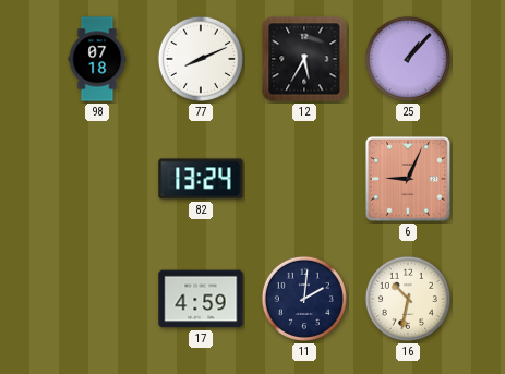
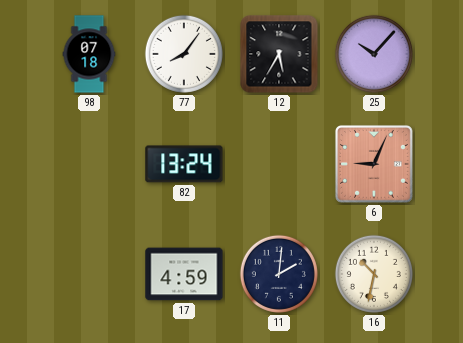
77: 8:11 -> 8:06
25: 1:07 -> 10:07
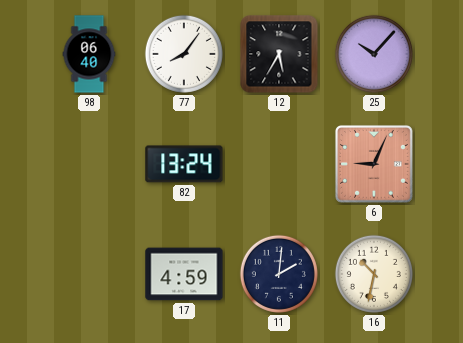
98: 07:18 -> 06:40
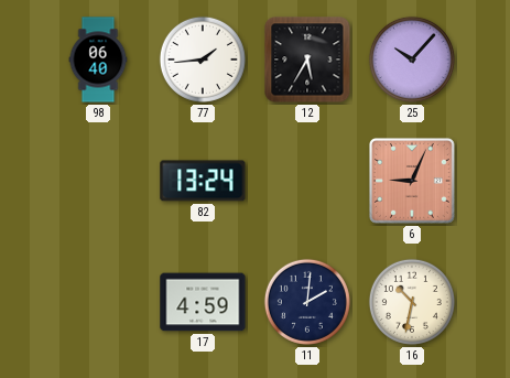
77: 8:06 -> 1:44
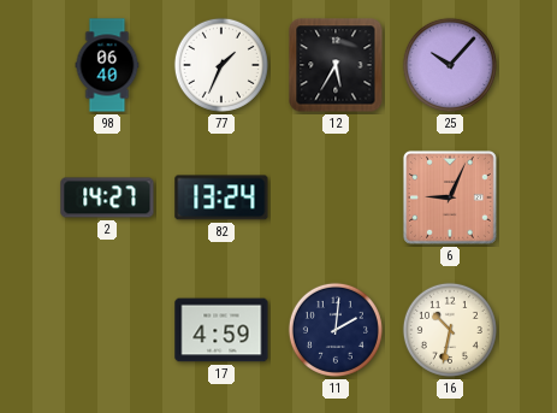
77: 1:44 -> 1:34
2: none -> 14:27
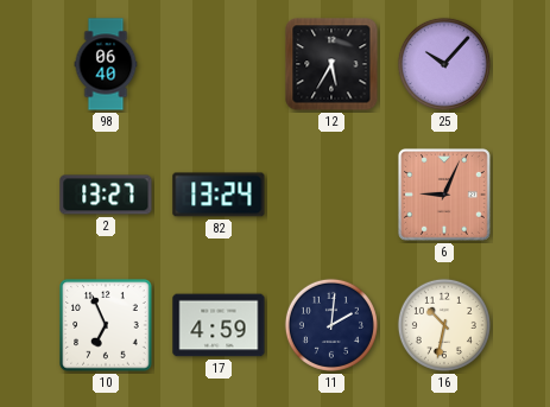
77: 1:34 -> none
2: 14:27 -> 13:27
10: none -> 6:56
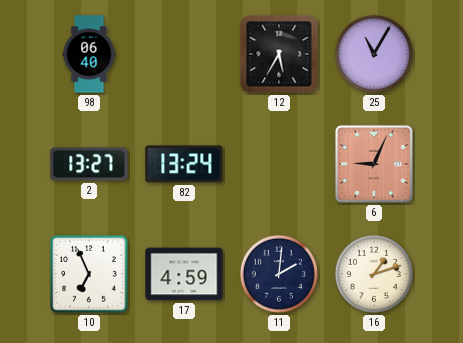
25: 10:07 -> 11:05
16: 10:32 -> 1:12
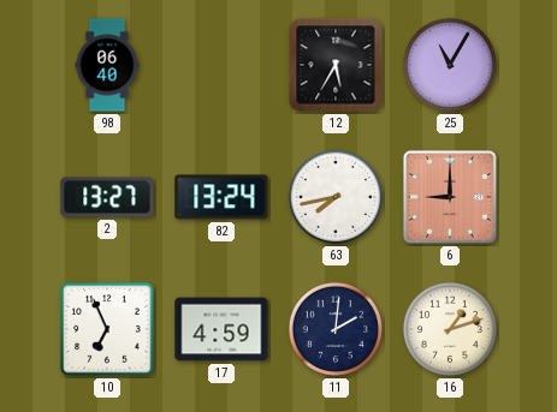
63: none -> 7:43
6: 9:04 -> 9:00
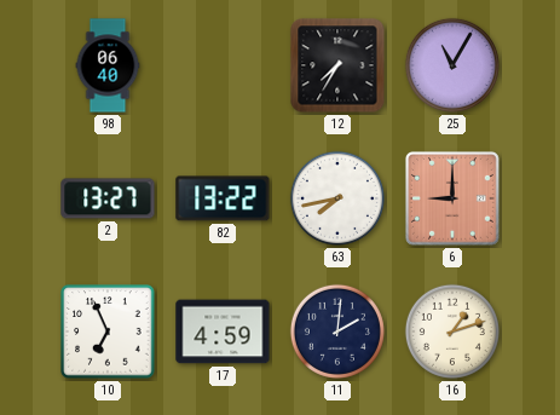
12: 5:35 -> 7:35
82: 13:24 -> 13:22
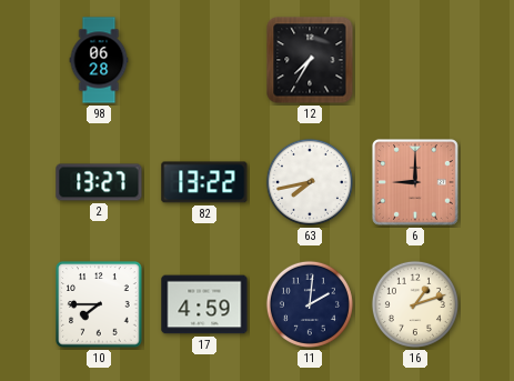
98: 06:40 -> 06:28
25: 11:05 -> none
10: 6:56 -> 7:45
